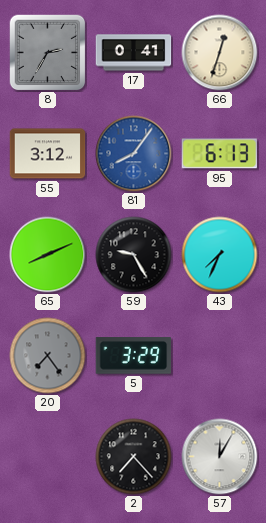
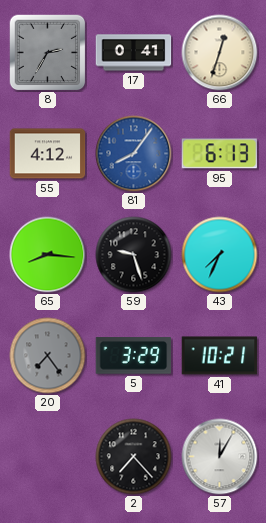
55: 3:12 -> 4:12
65: 8:11 -> 8:16
59: 9:25 -> 9:27
41: none -> 10:21
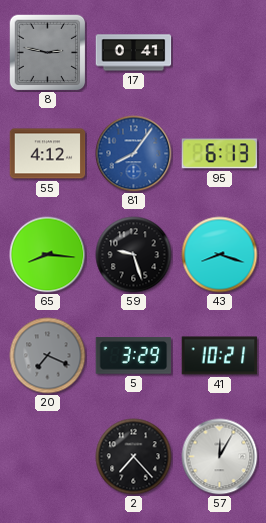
8: 2:35 -> 2:47
66: 12:33 -> none
43: 7:34 -> 8:18
20: 7:24 -> 7:19
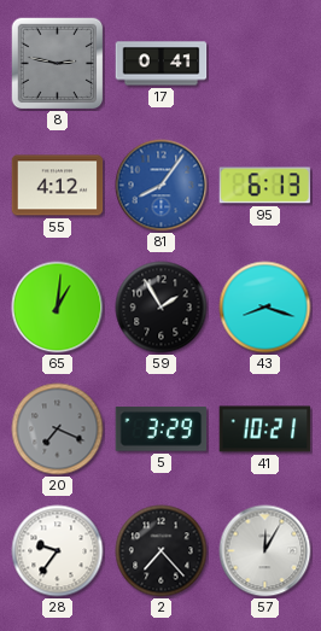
65: 8:16 -> 1:01
59: 9:27 -> 1:55
28: none -> 9:36
